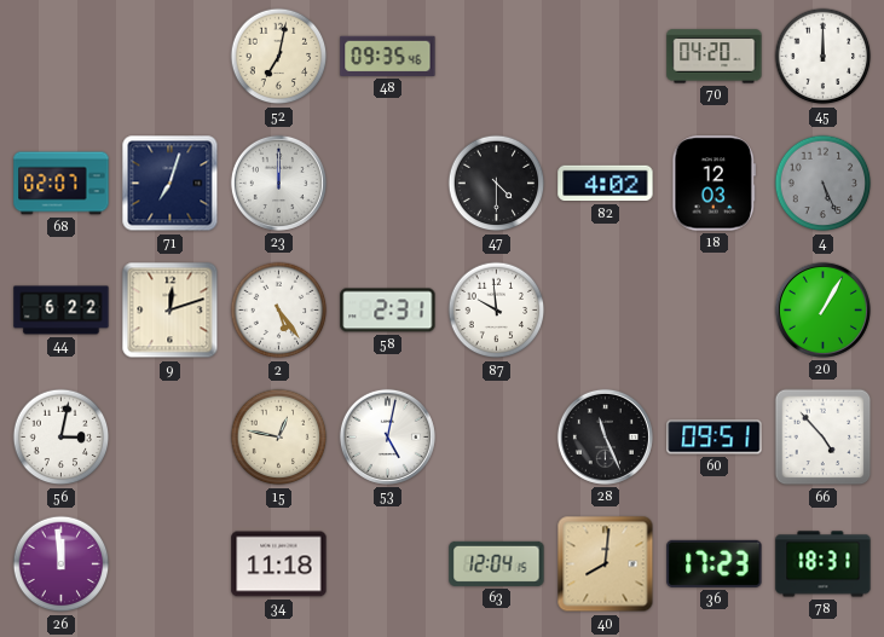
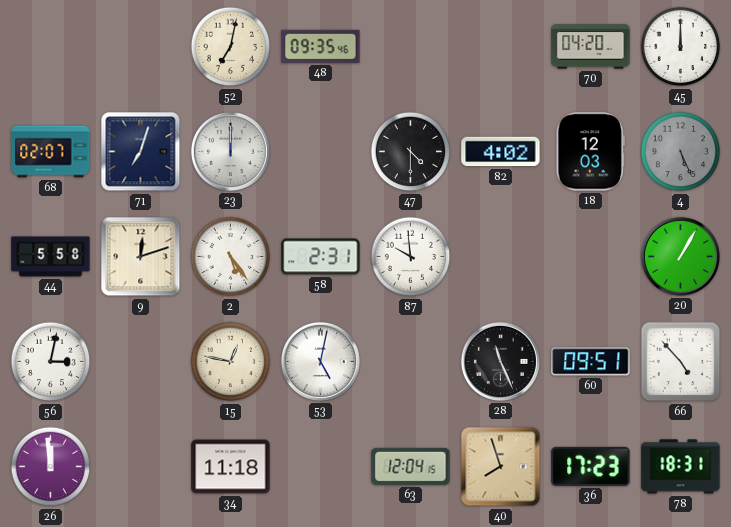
44: 6:22 -> 5:58
40: 8:01 -> 7:57
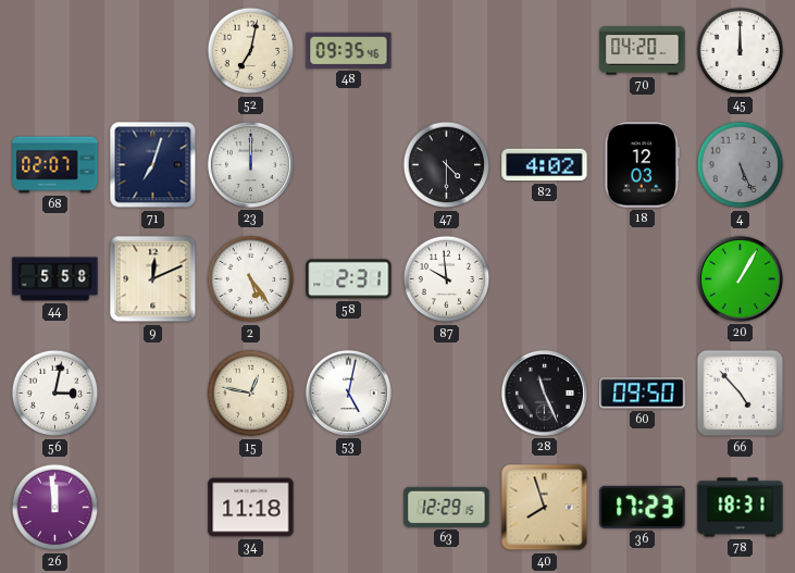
9: 12:12 -> 12:11
60: 09:51 -> 09:50
63: 12:04 -> 12:29
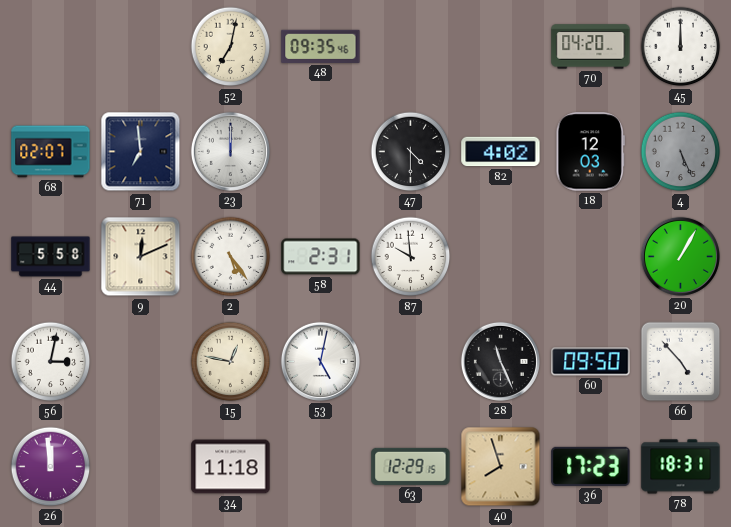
71: 7:03 -> 6:59
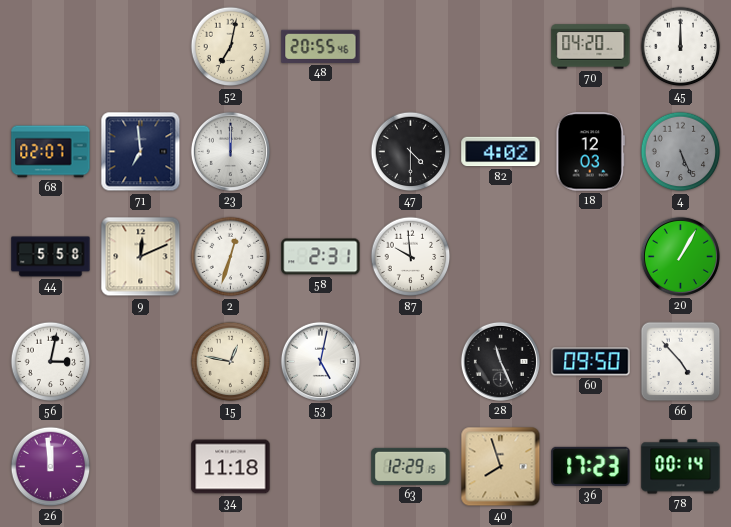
48: 09:35 -> 20:55
2: 5:24 -> 12:33
78: 18:31 -> 00:14
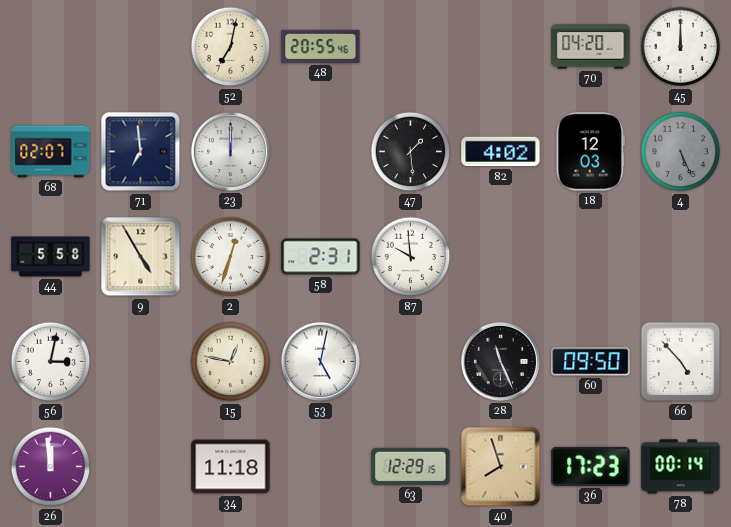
47: 4:30 -> 1:29
9: 12:11 -> 4:55
20: 1:05 -> none
